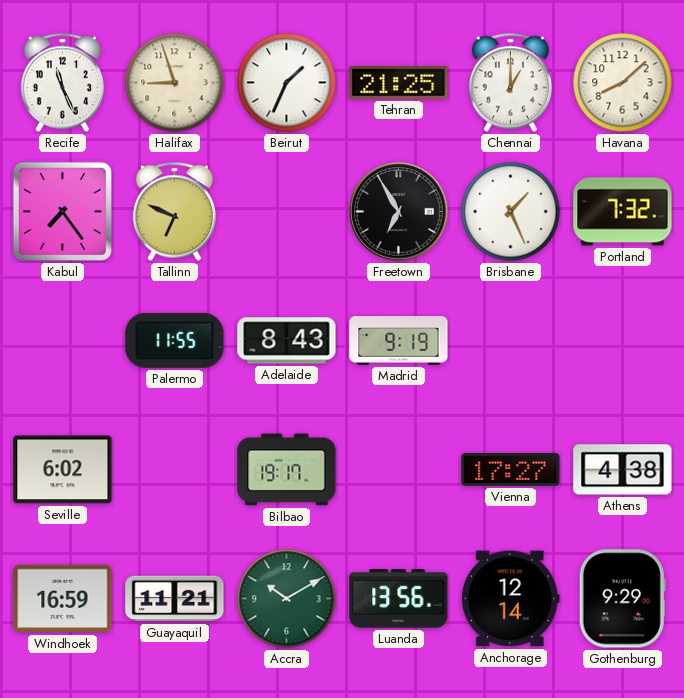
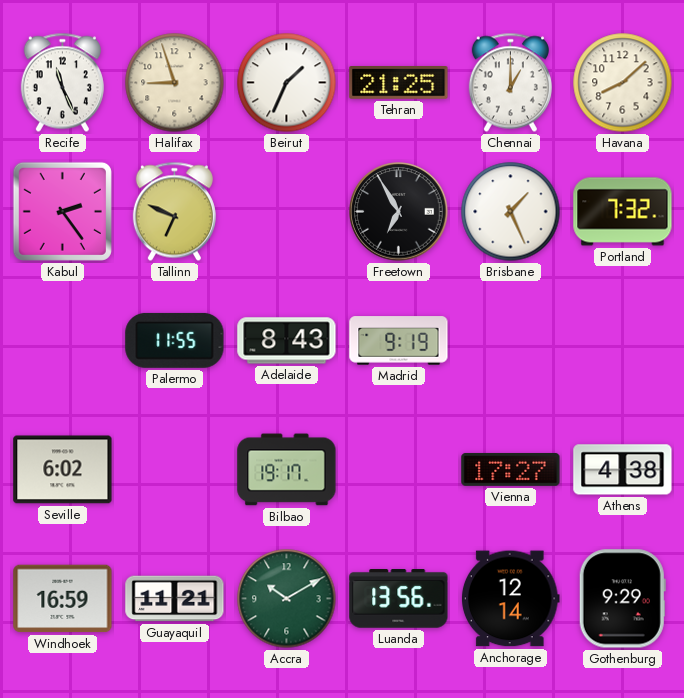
Kabul: 7:24 -> 2:24
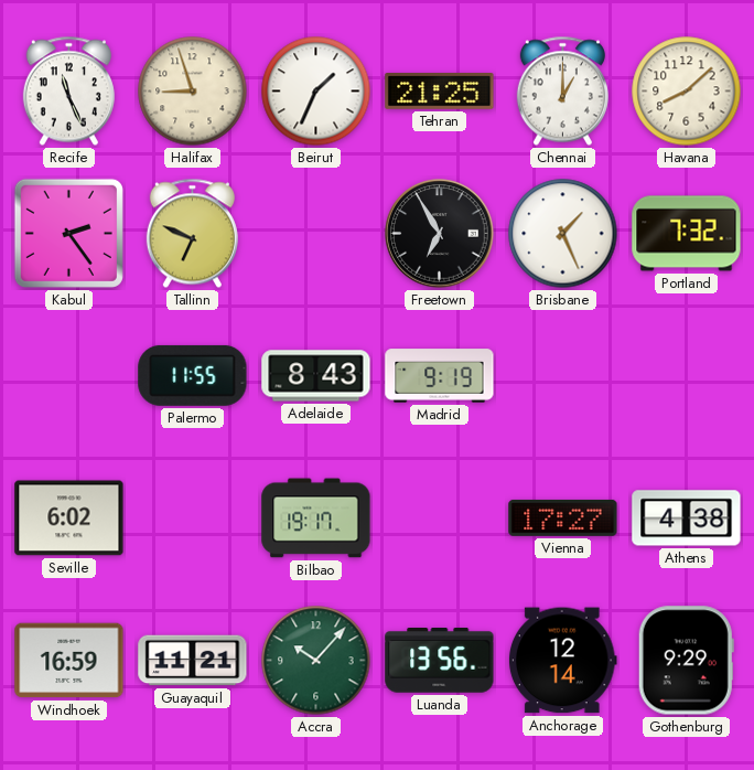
Accra: 10:10 -> 10:07
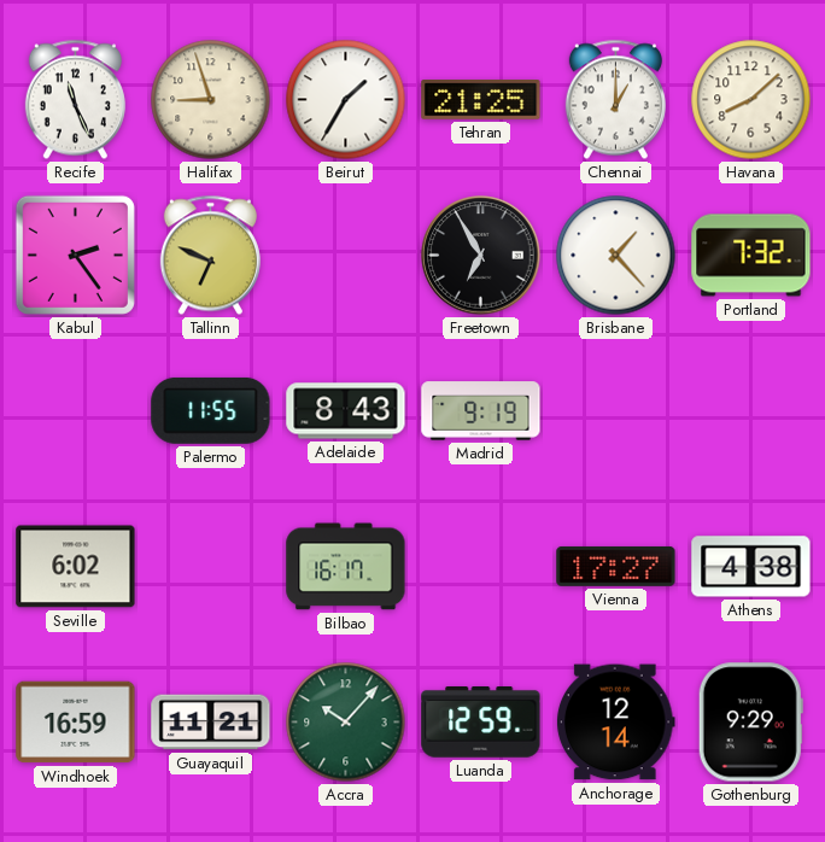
Beirut: 1:34 -> 1:35
Brisbane: 1:26 -> 1:23
Bilbao: 19:17 -> 16:17
Luanda: 13:56 -> 12:59
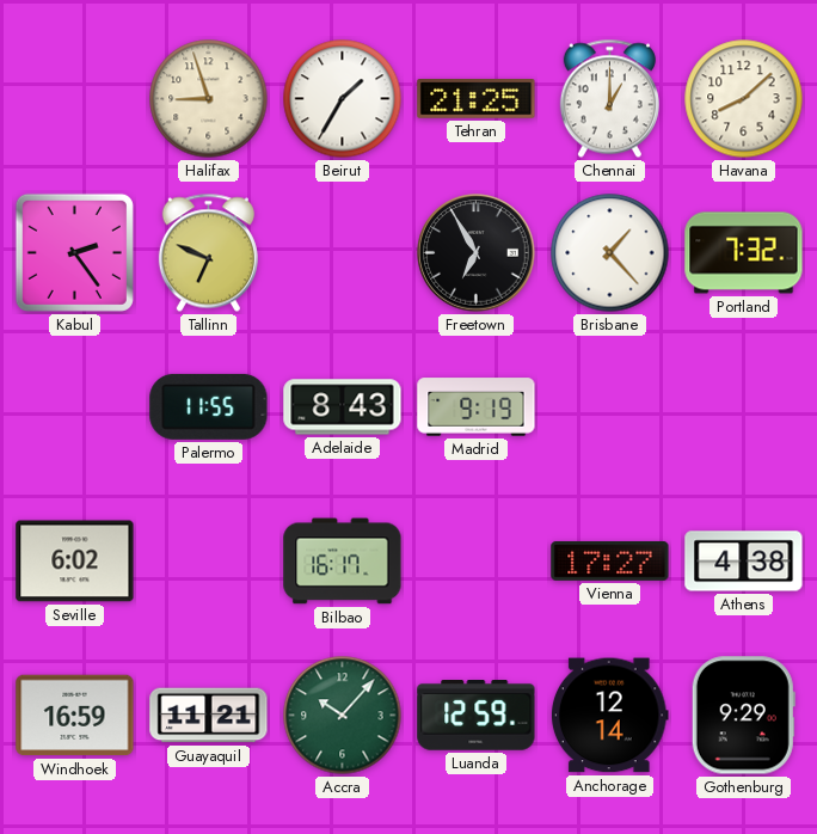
Recife: 11:26 -> none
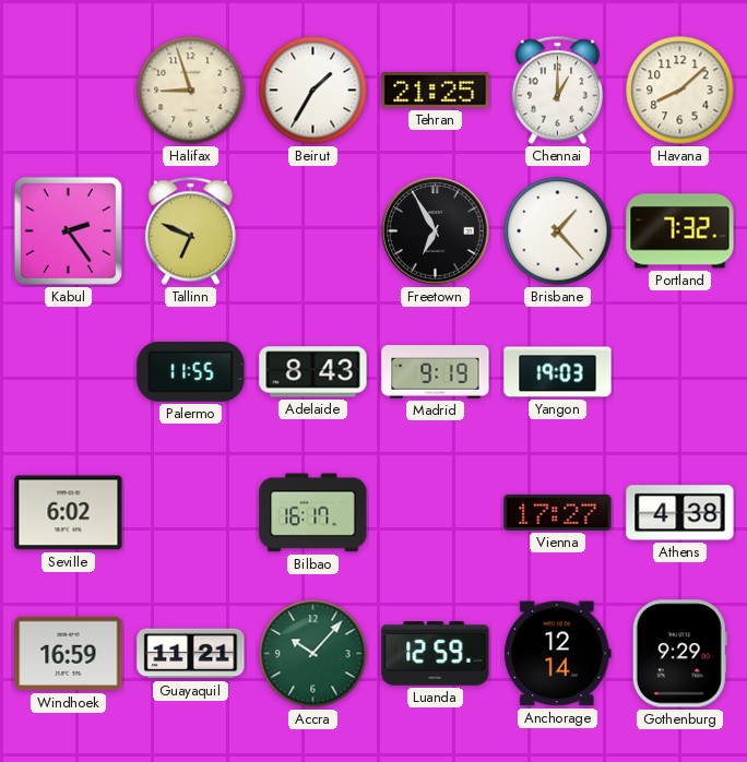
Yangon: none -> 19:03
